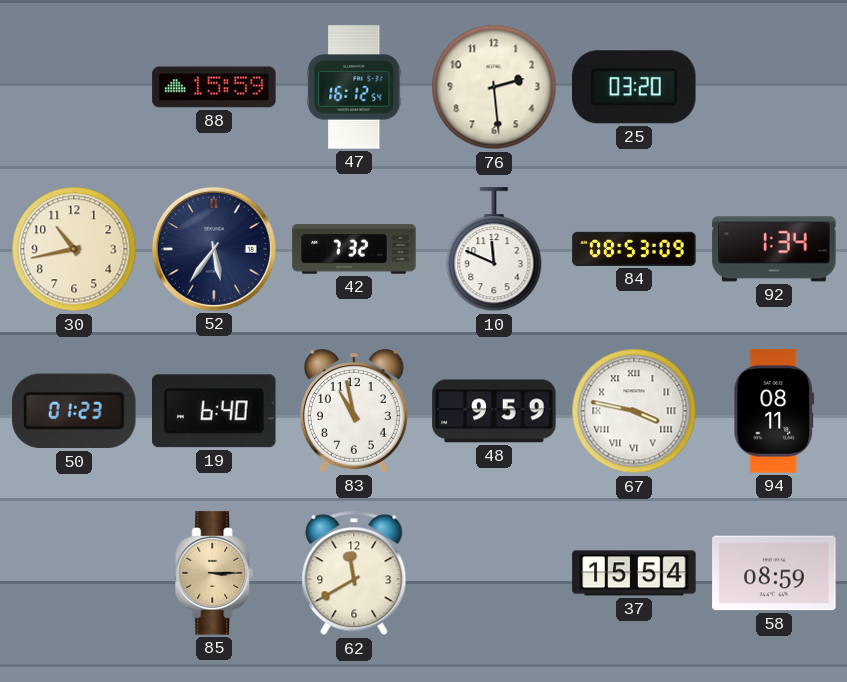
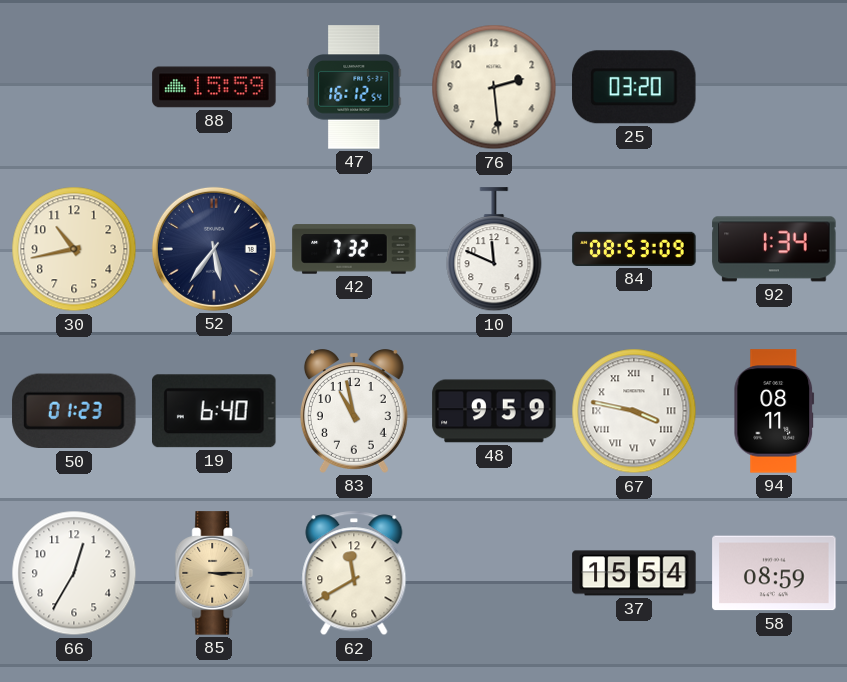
66: none -> 12:35
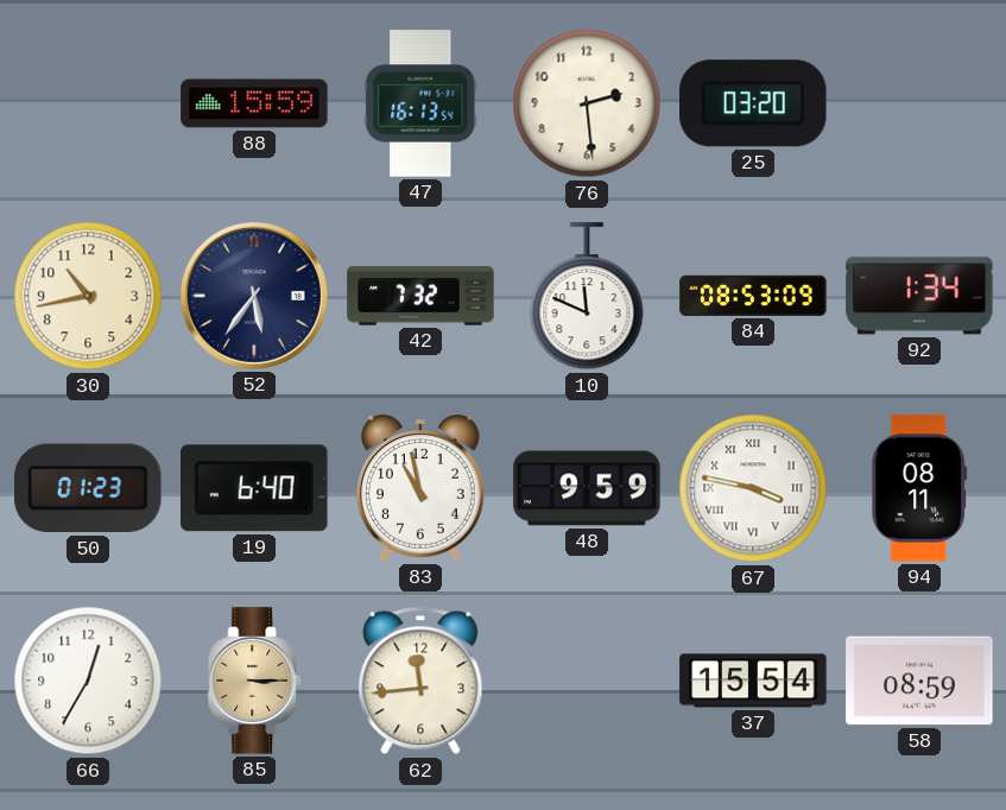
47: 16:12 -> 16:13
62: 11:40 -> 11:44
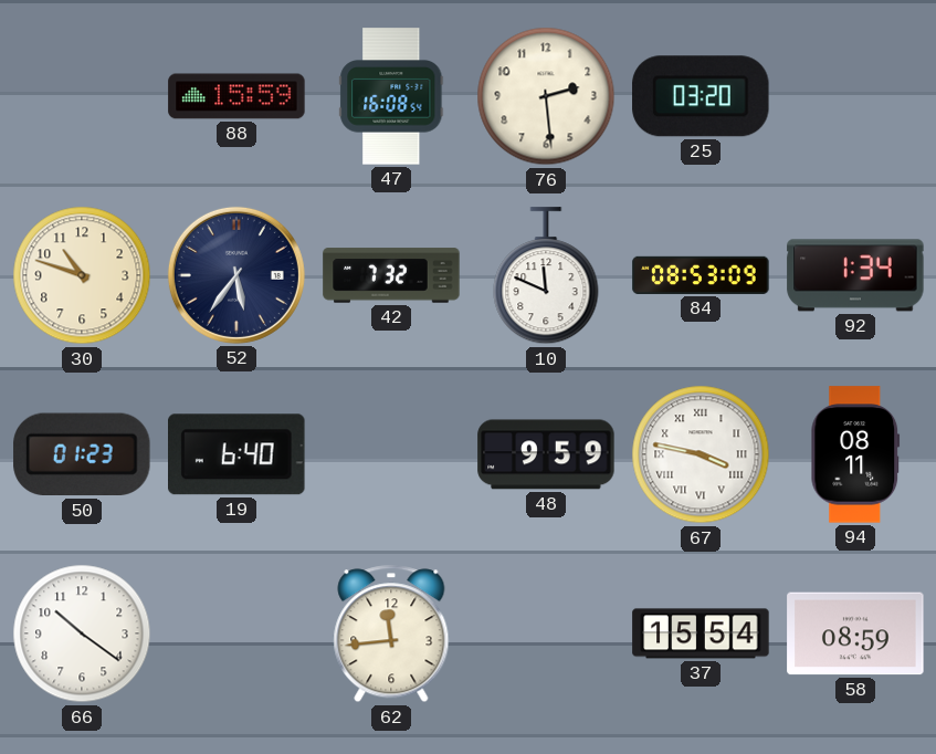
47: 16:13 -> 16:08
30: 10:43 -> 10:48
83: 10:58 -> none
66: 12:35 -> 10:21
85: 3:15 -> none
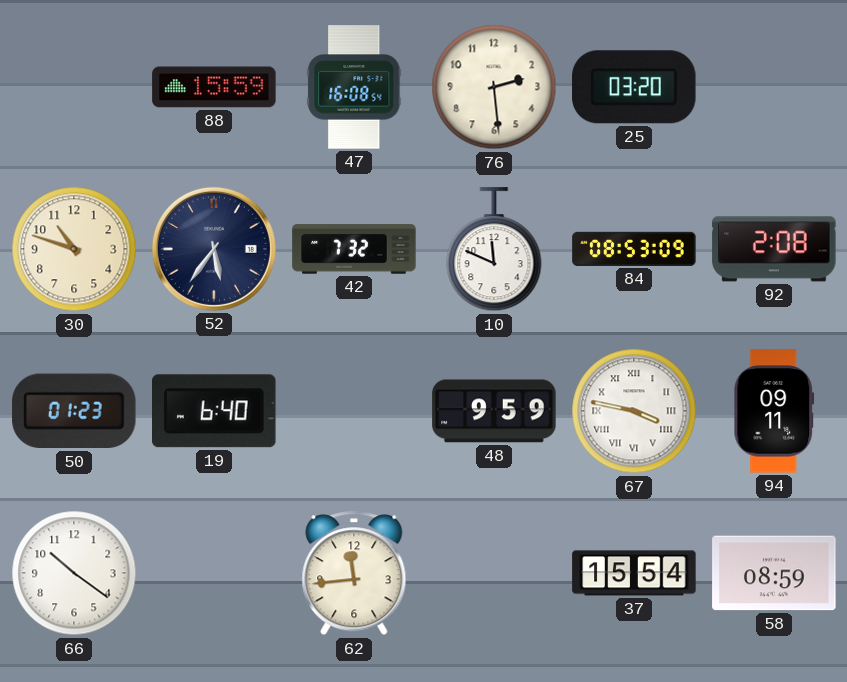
92: 1:34 -> 2:08
94: 08:11 -> 09:11
